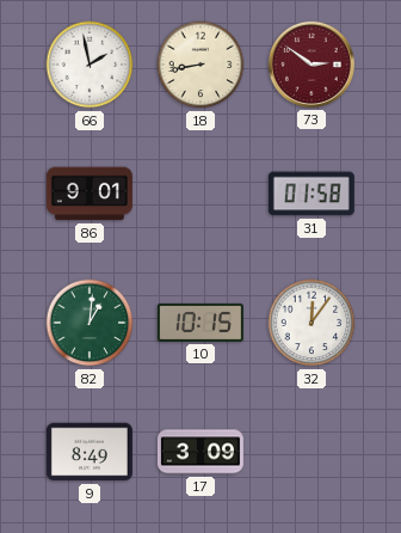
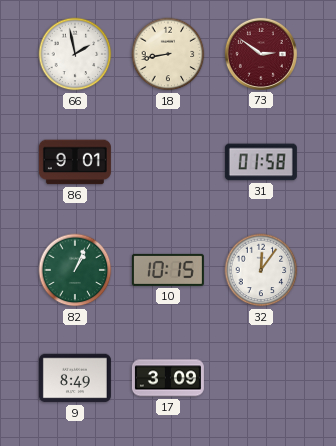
82: 1:01 -> 1:04
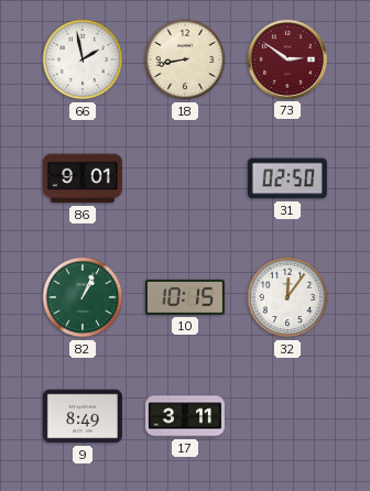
31: 01:58 -> 02:50
17: 3:09 -> 3:11
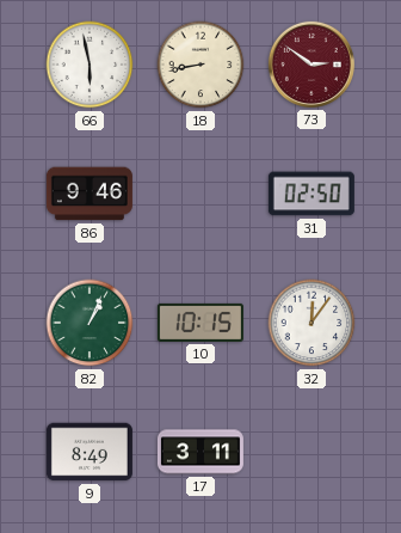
66: 1:58 -> 5:58
86: 9:01 -> 9:46
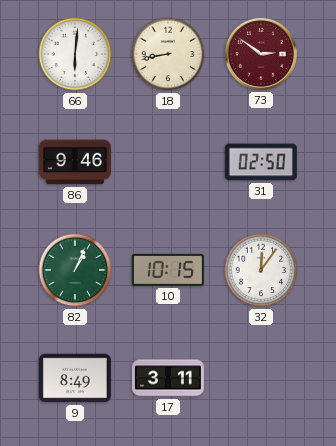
66: 5:58 -> 6:01
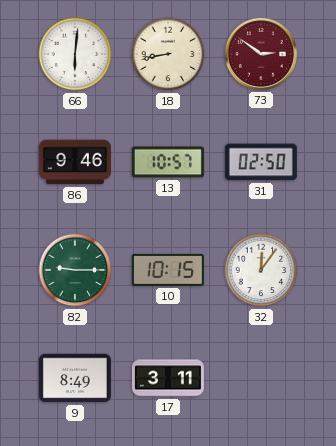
13: none -> 10:57
82: 1:04 -> 9:15
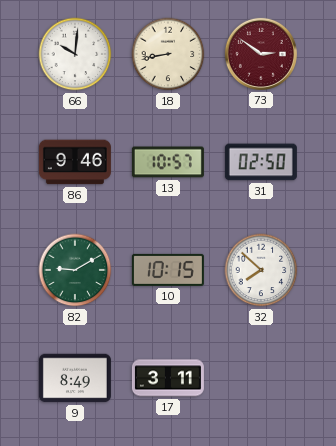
66: 6:01 -> 10:01
82: 9:15 -> 9:10
32: 12:06 -> 7:52
